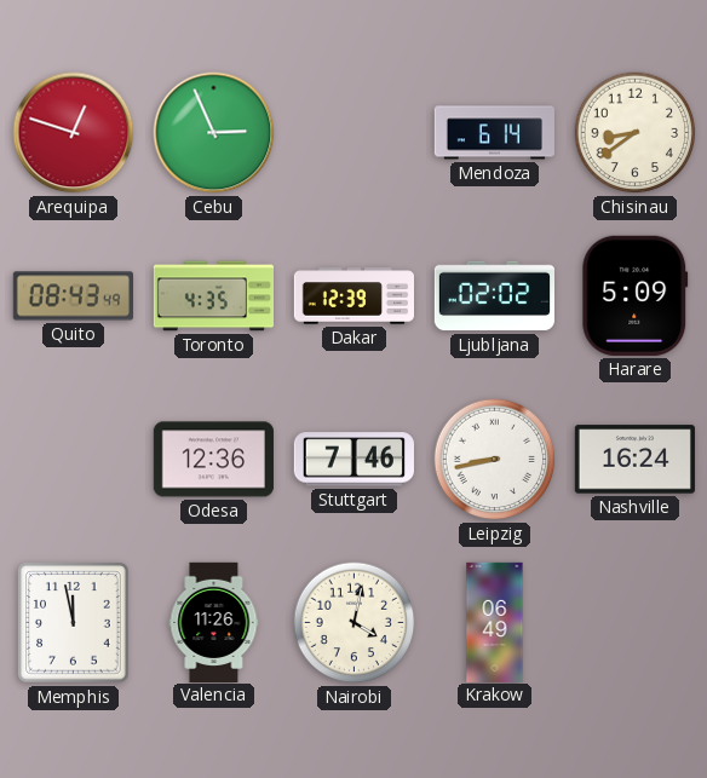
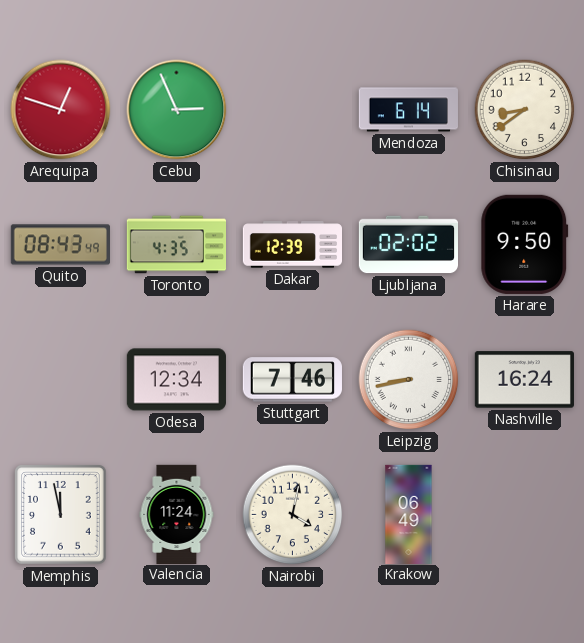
Harare: 5:09 -> 9:50
Odesa: 12:36 -> 12:34
Valencia: 11:26 -> 11:24
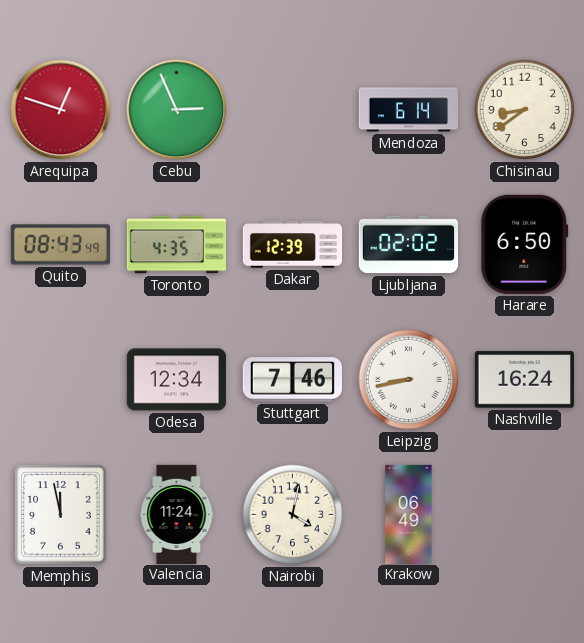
Harare: 9:50 -> 6:50
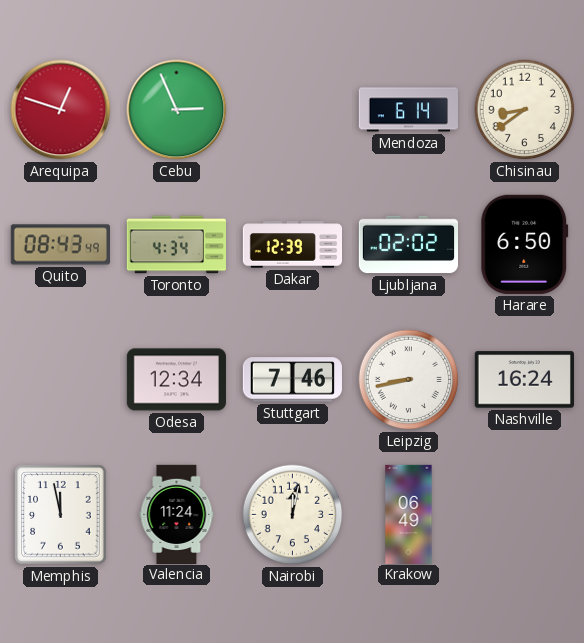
Toronto: 4:35 -> 4:34
Nairobi: 4:02 -> 12:02
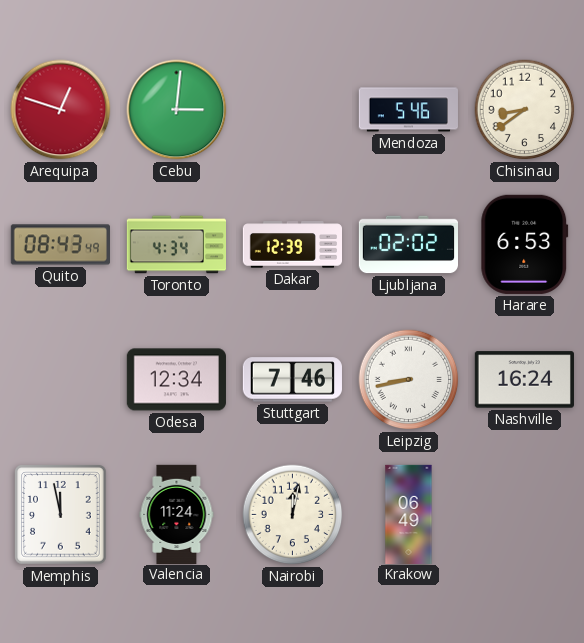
Cebu: 2:56 -> 3:01
Mendoza: 6:14 -> 5:46
Harare: 6:50 -> 6:53
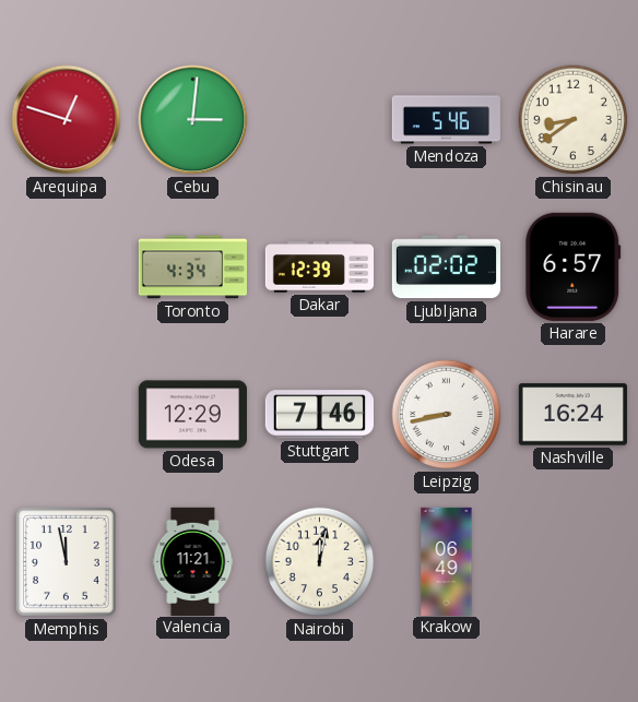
Quito: 08:43 -> none
Harare: 6:53 -> 6:57
Odesa: 12:34 -> 12:29
Valencia: 11:24 -> 11:21
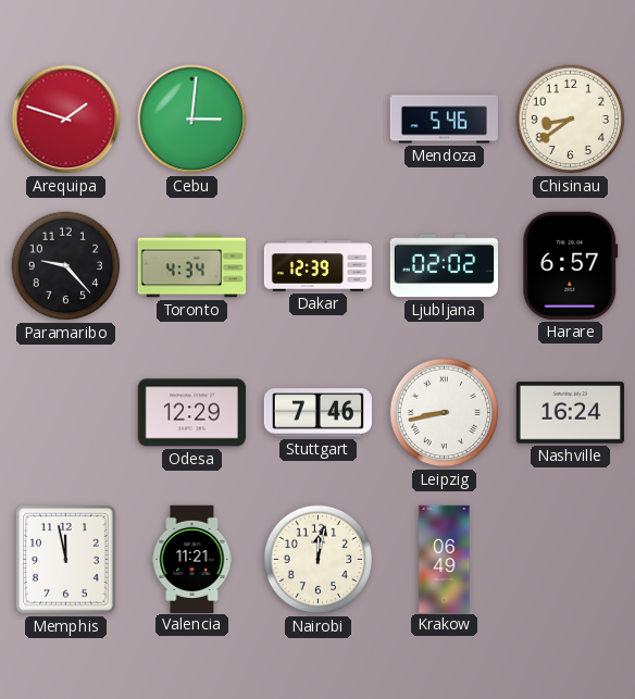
Arequipa: 12:48 -> 1:48
Paramaribo: none -> 9:23
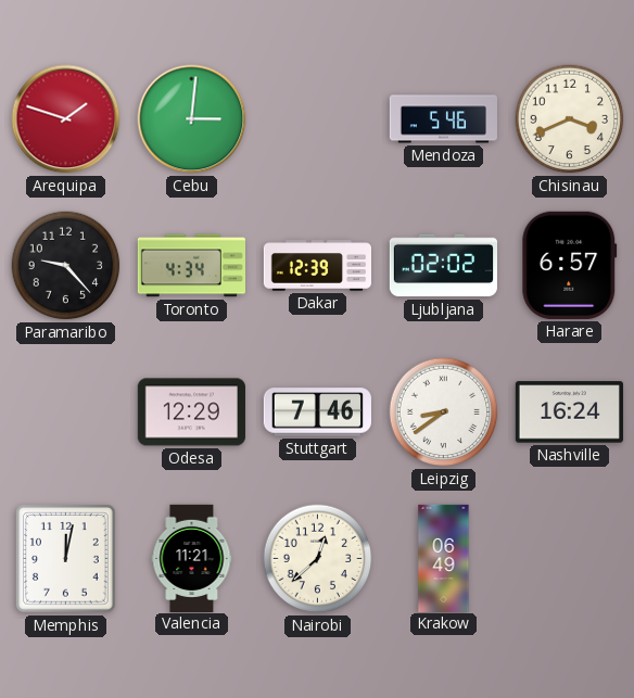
Chisinau: 8:39 -> 3:41
Leipzig: 8:43 -> 8:39
Memphis: 11:58 -> 12:02
Nairobi: 12:02 -> 12:38
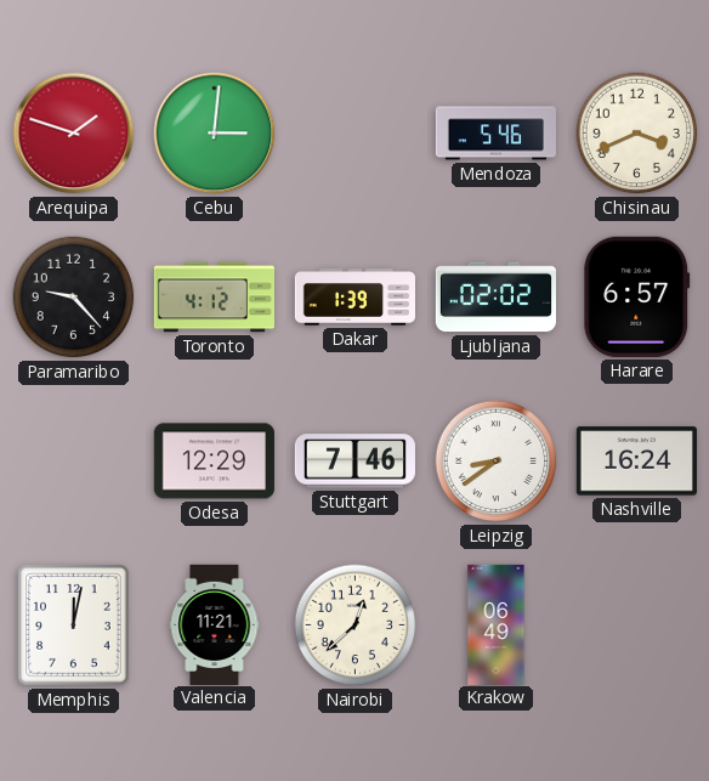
Toronto: 4:34 -> 4:12
Dakar: 12:39 -> 1:39
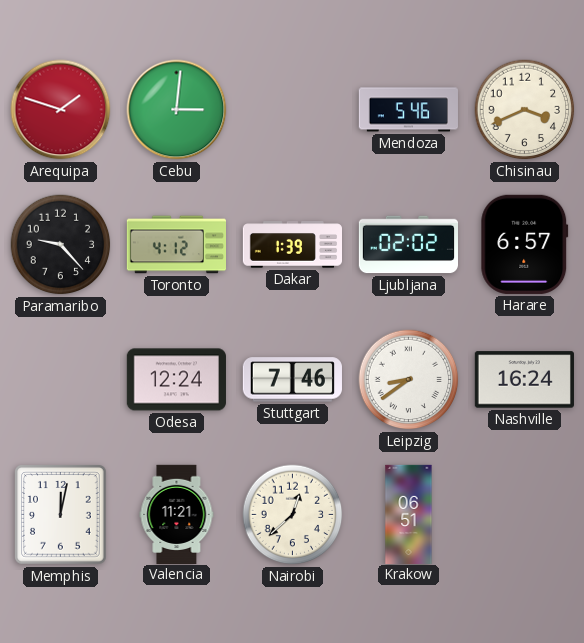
Odesa: 12:29 -> 12:24
Krakow: 06:49 -> 06:51
